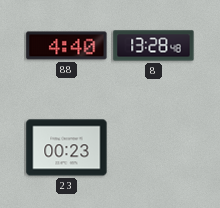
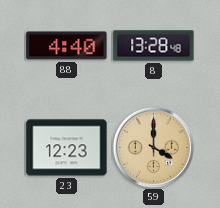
23: 00:23 -> 12:23
59: none -> 4:00
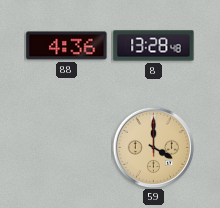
88: 4:40 -> 4:36
23: 12:23 -> none
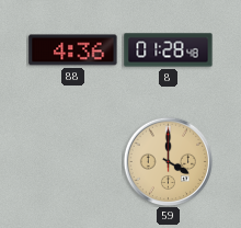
8: 13:28 -> 01:28
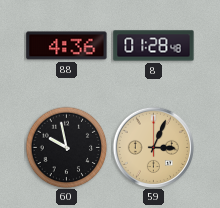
60: none -> 9:58
59: 4:00 -> 3:04
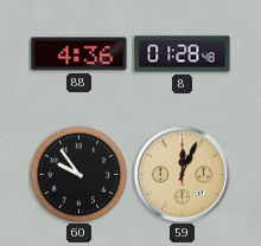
60: 9:58 -> 9:54
59: 3:04 -> 12:04
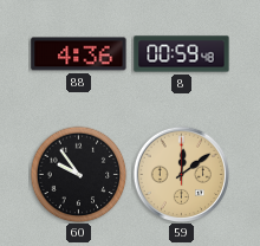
8: 01:28 -> 00:59
59: 12:04 -> 12:09
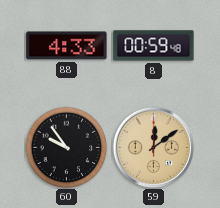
88: 4:36 -> 4:33
